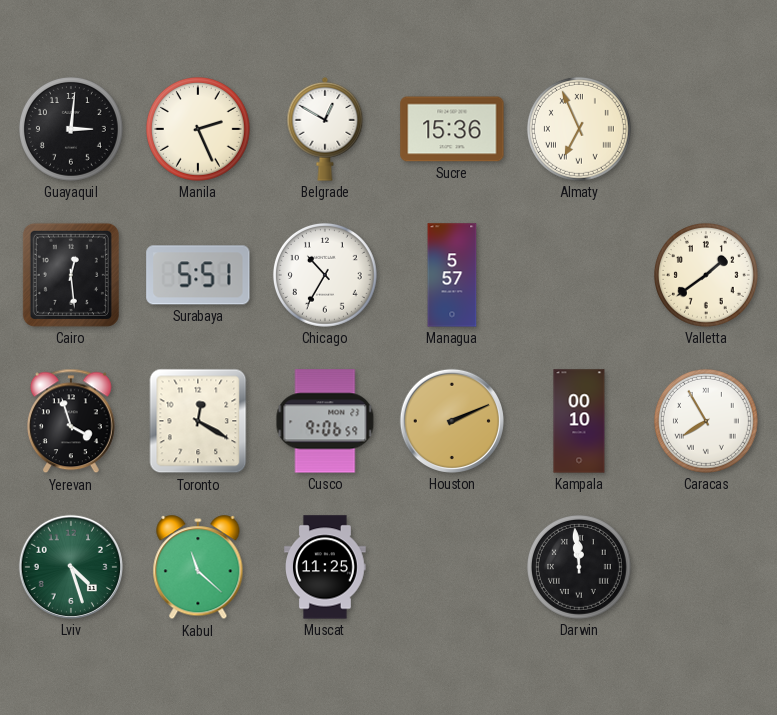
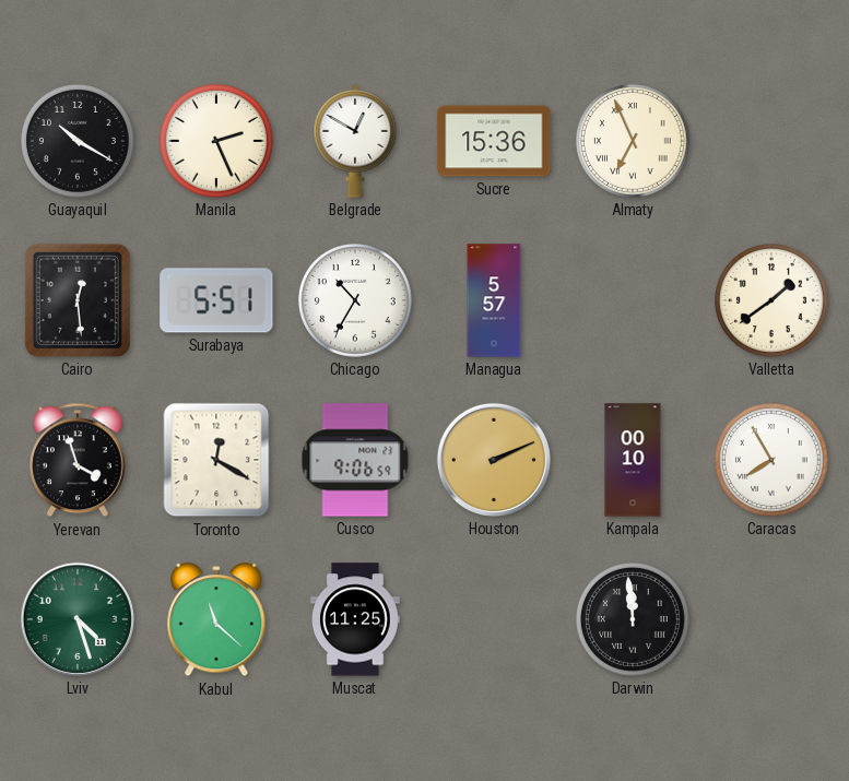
Guayaquil: 3:01 -> 10:20
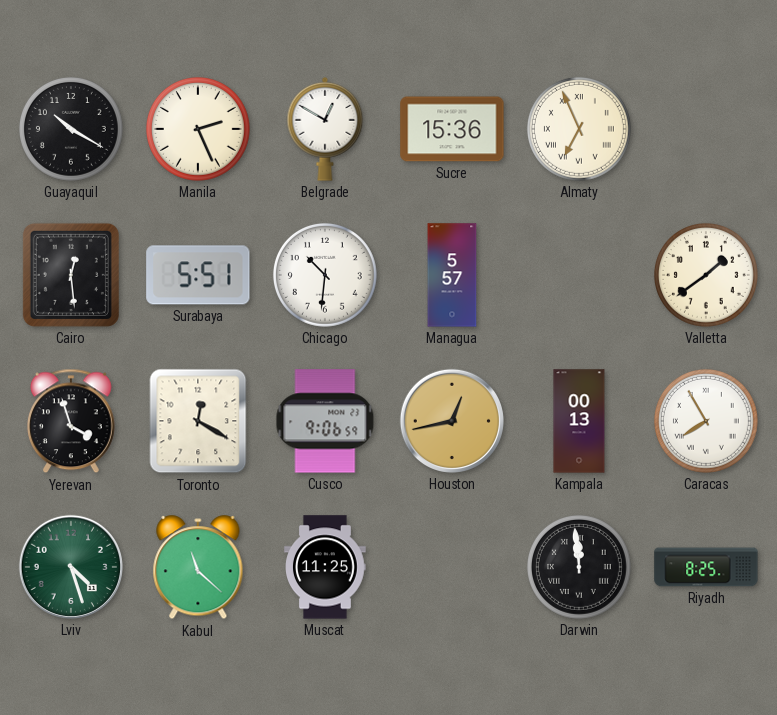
Chicago: 10:35 -> 10:31
Houston: 2:11 -> 12:43
Kampala: 00:10 -> 00:13
Riyadh: none -> 8:25
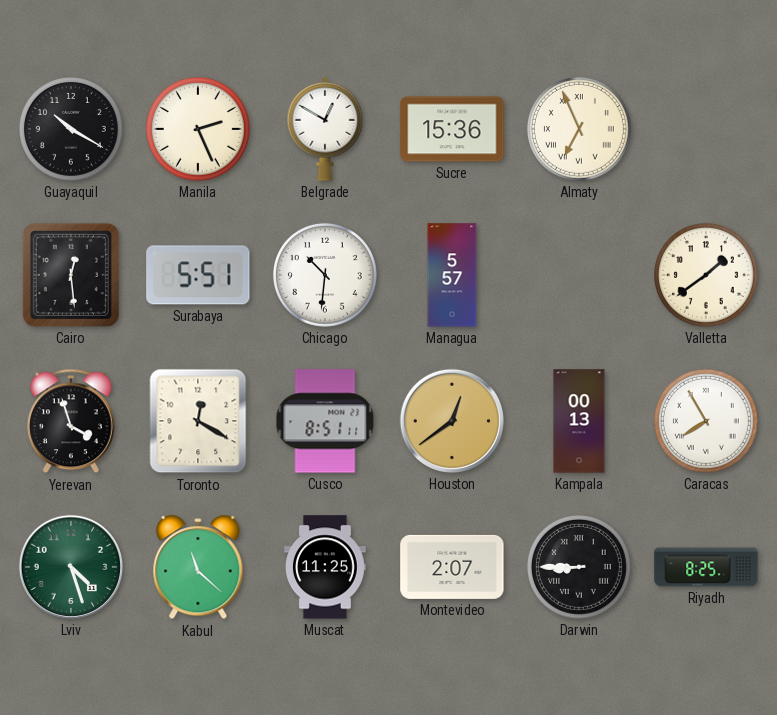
Cusco: 9:06 -> 8:51
Houston: 12:43 -> 12:39
Montevideo: none -> 2:07
Darwin: 11:59 -> 8:45
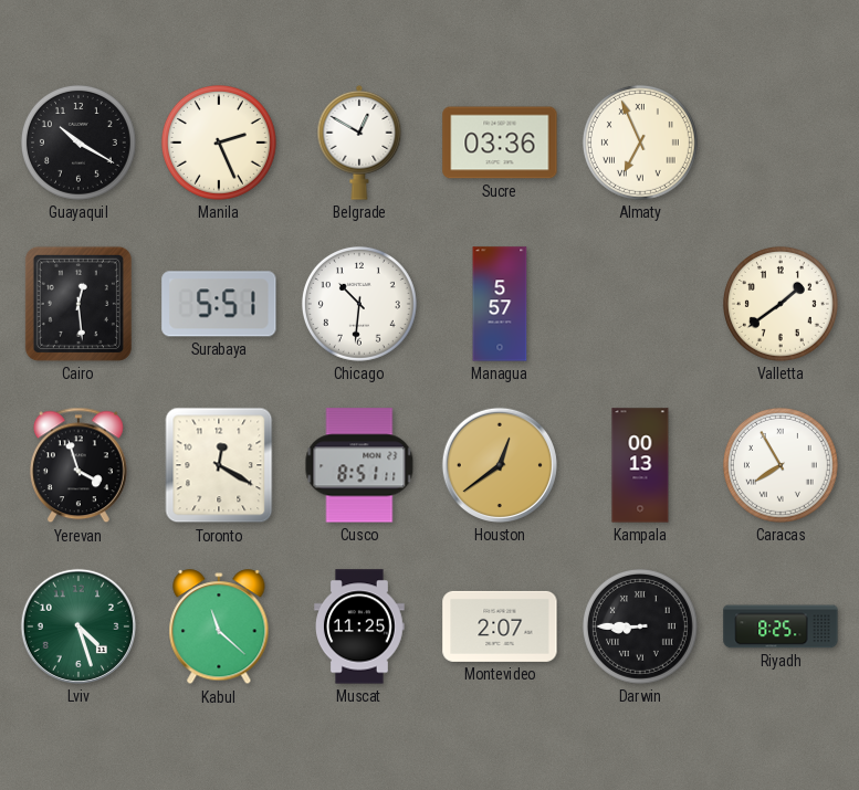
Sucre: 15:36 -> 03:36
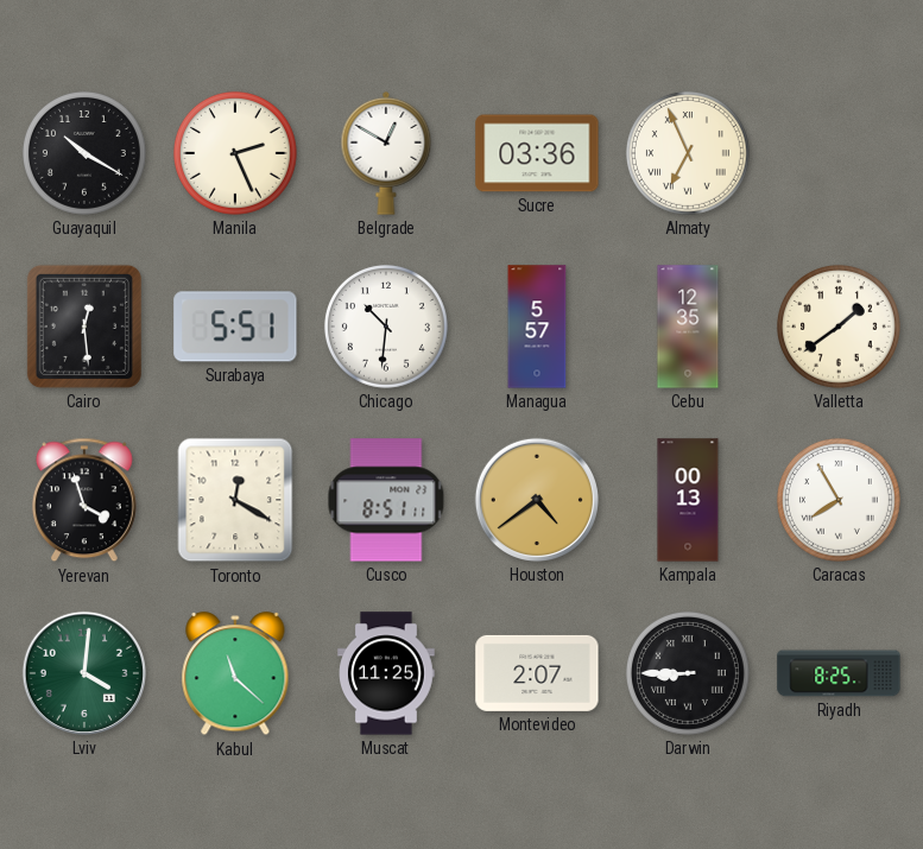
Cebu: none -> 12:35
Houston: 12:39 -> 4:39
Lviv: 4:27 -> 4:01
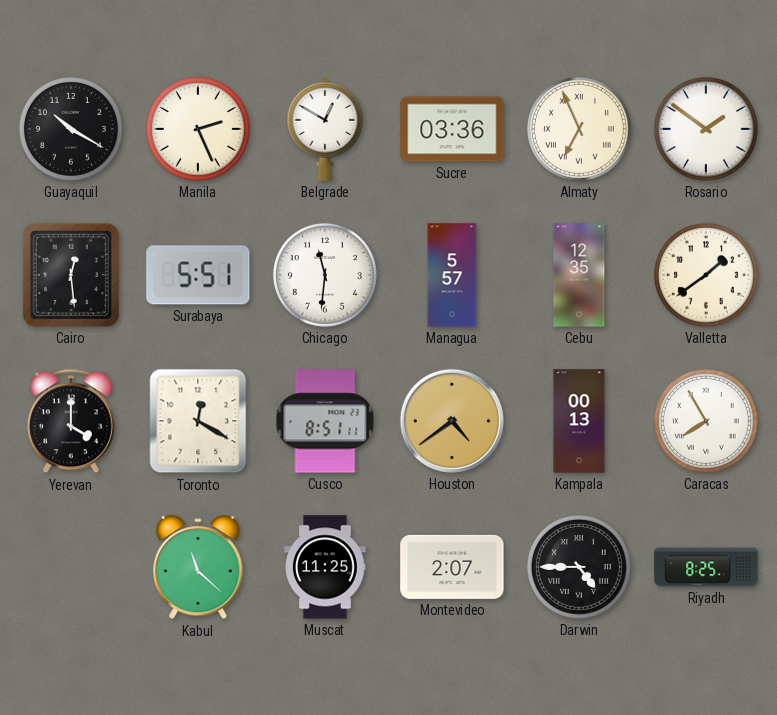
Rosario: none -> 1:51
Chicago: 10:31 -> 11:31
Yerevan: 3:57 -> 4:00
Lviv: 4:01 -> none
Darwin: 8:45 -> 4:45
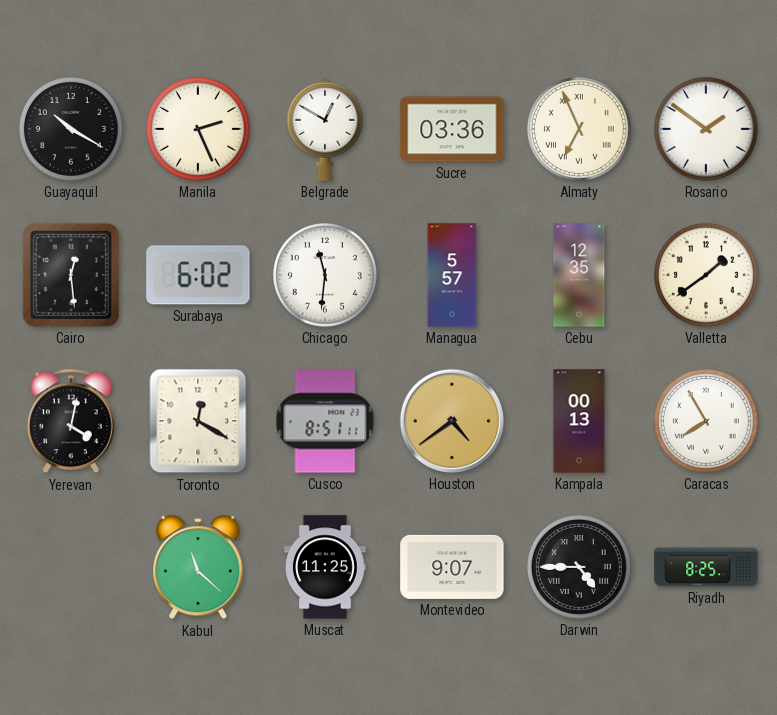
Surabaya: 5:51 -> 6:02
Yerevan: 4:00 -> 4:02
Montevideo: 2:07 -> 9:07
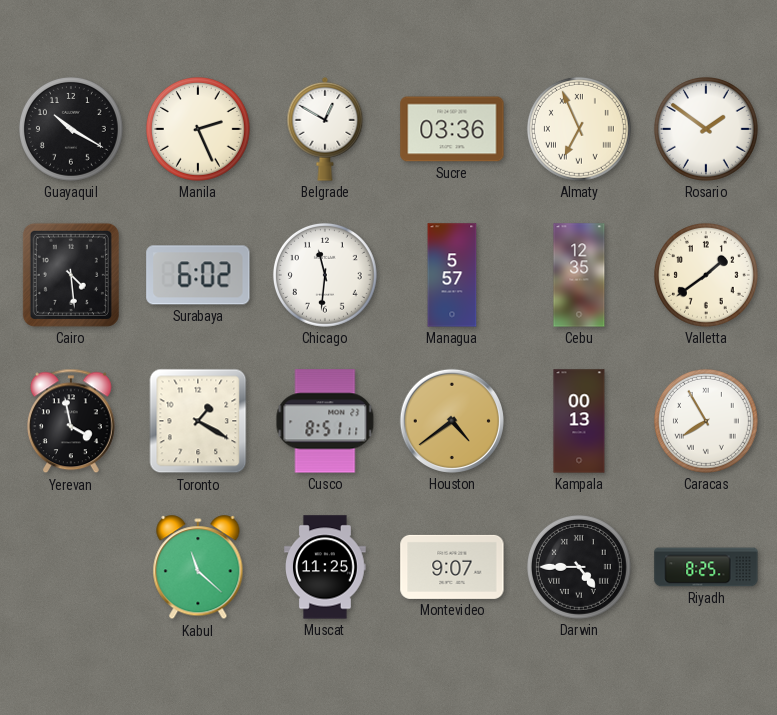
Cairo: 12:29 -> 4:29
Yerevan: 4:02 -> 3:58
Toronto: 12:20 -> 1:20
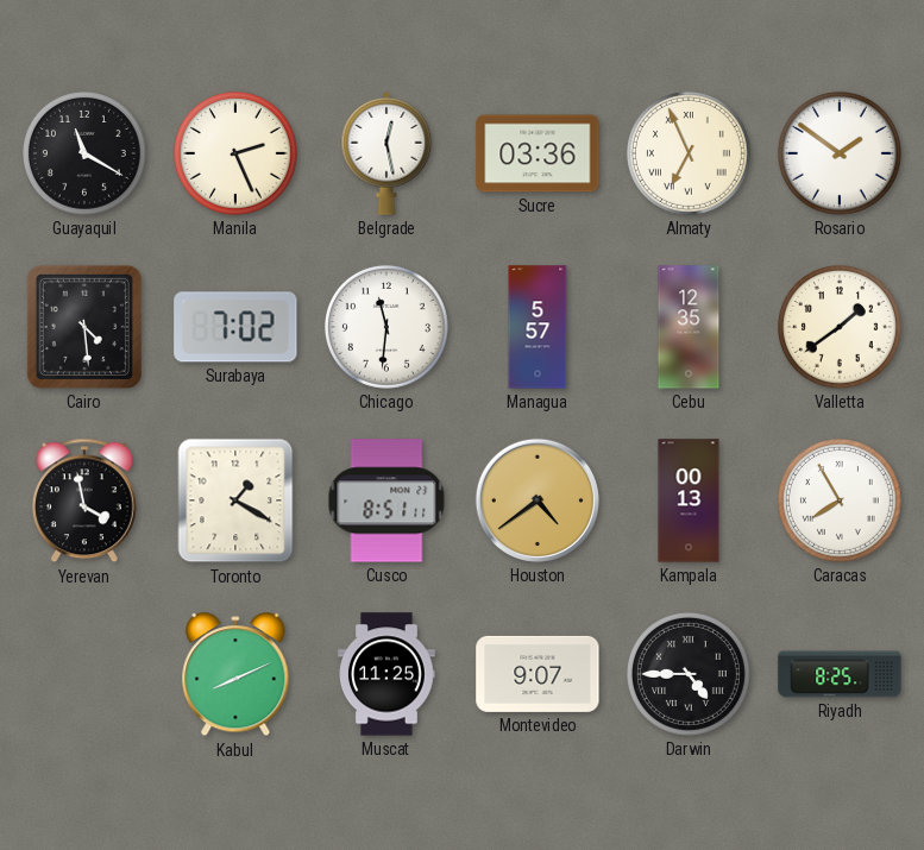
Guayaquil: 10:20 -> 11:20
Belgrade: 12:50 -> 12:28
Surabaya: 6:02 -> 7:02
Kabul: 11:22 -> 8:11
